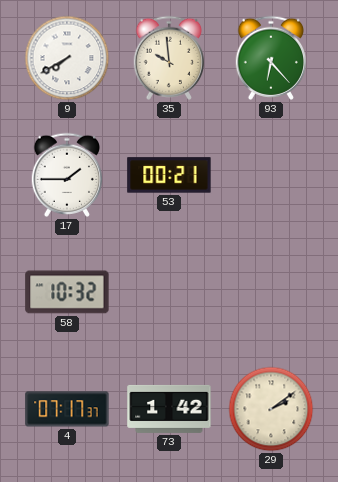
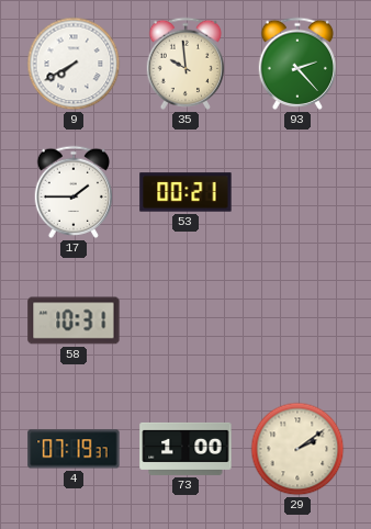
93: 6:23 -> 2:23
58: 10:32 -> 10:31
4: 07:17 -> 07:19
73: 1:42 -> 1:00
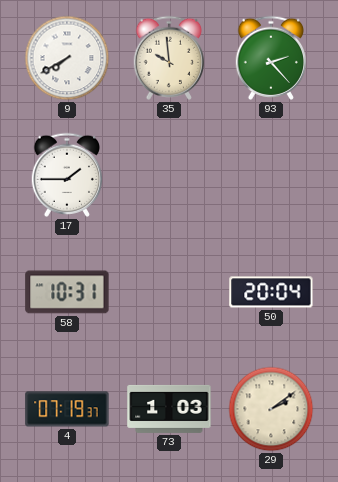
53: 00:21 -> none
50: none -> 20:04
73: 1:00 -> 1:03
